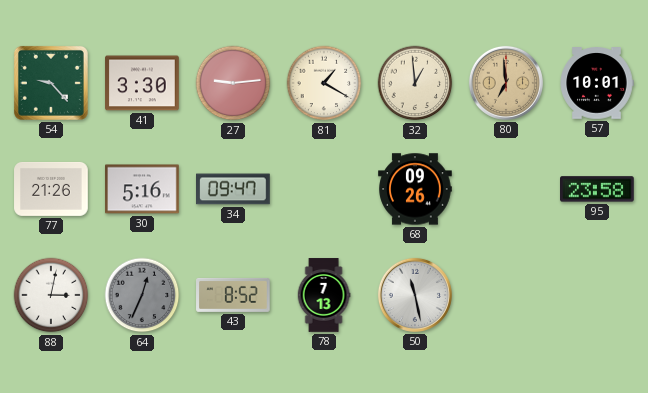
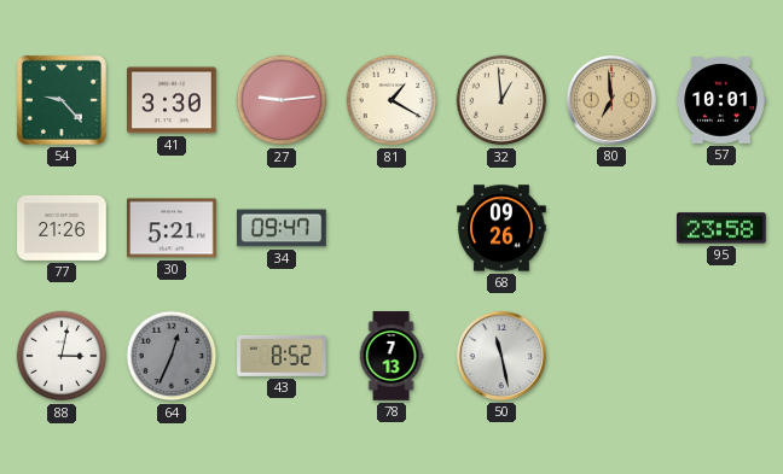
30: 5:16 -> 5:21
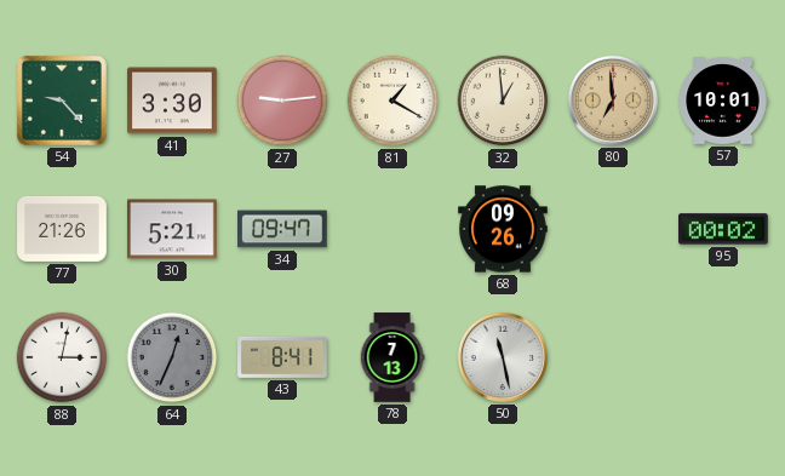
95: 23:58 -> 00:02
43: 8:52 -> 8:41
